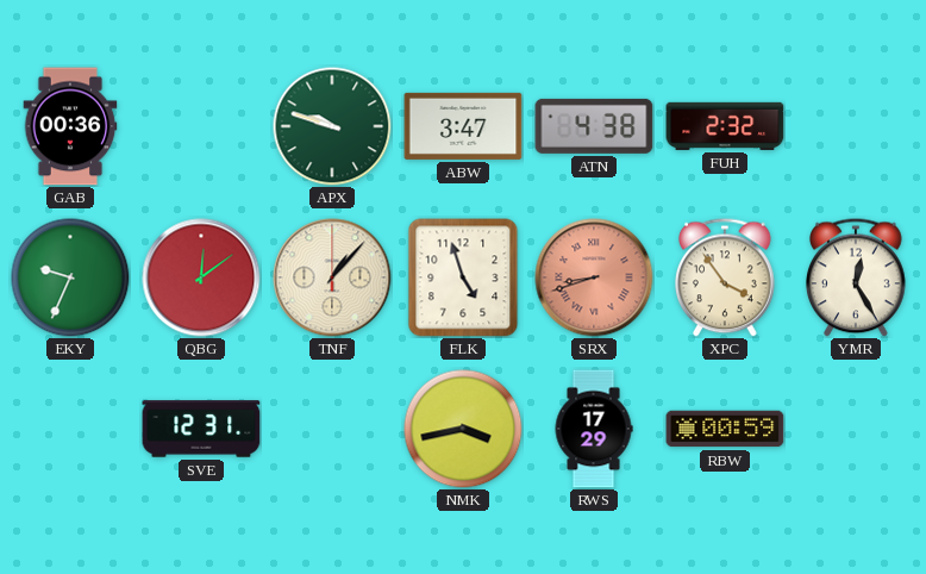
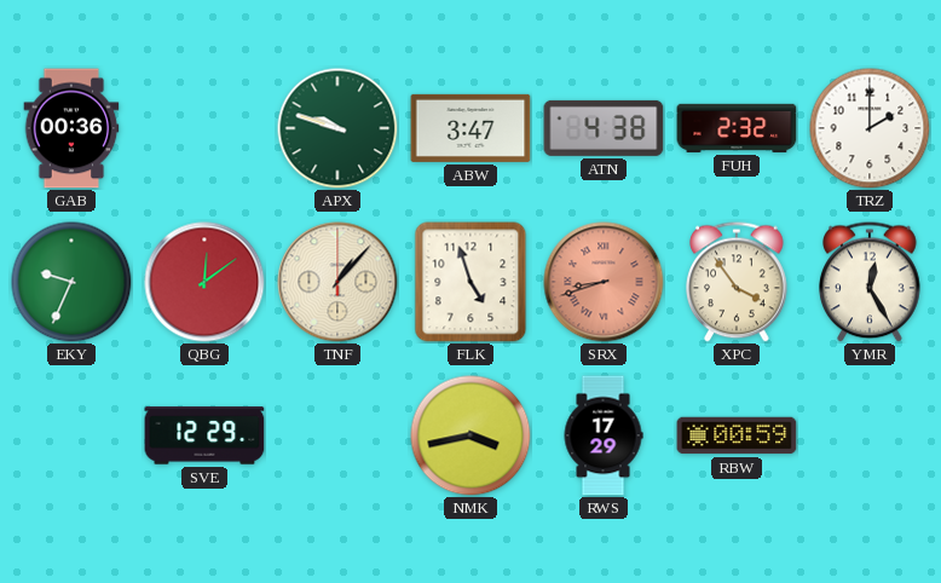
TRZ: none -> 2:00
SVE: 12:31 -> 12:29
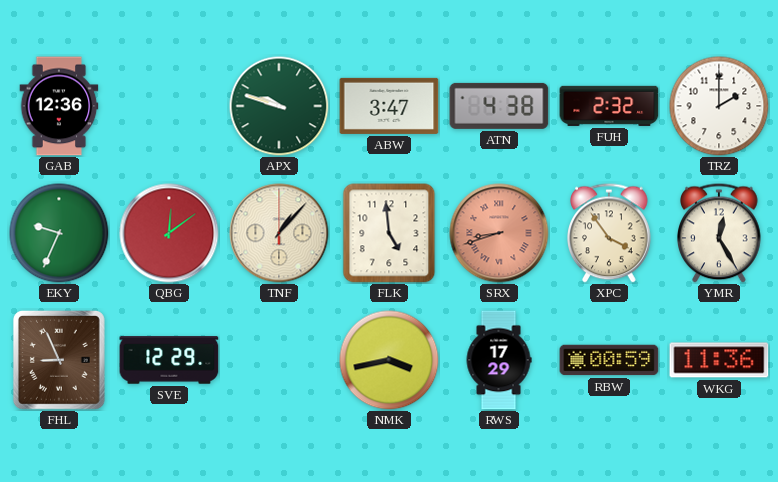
GAB: 00:36 -> 12:36
FLK: 4:57 -> 4:59
FHL: none -> 8:56
WKG: none -> 11:36
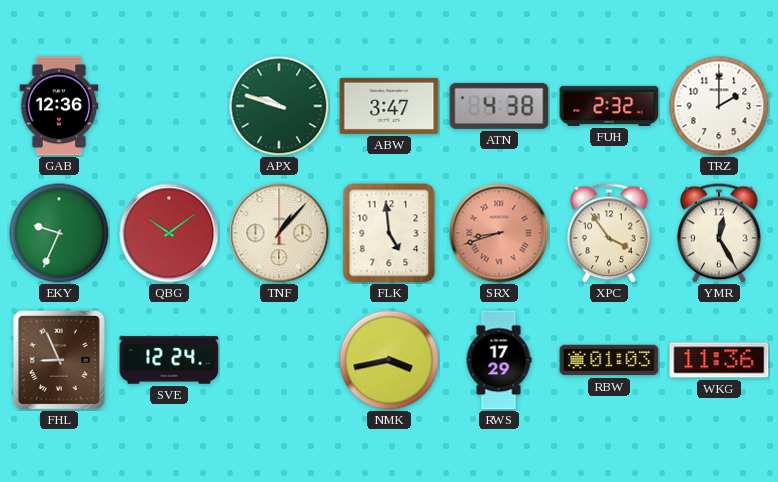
QBG: 12:09 -> 10:09
SVE: 12:29 -> 12:24
RBW: 00:59 -> 01:03
